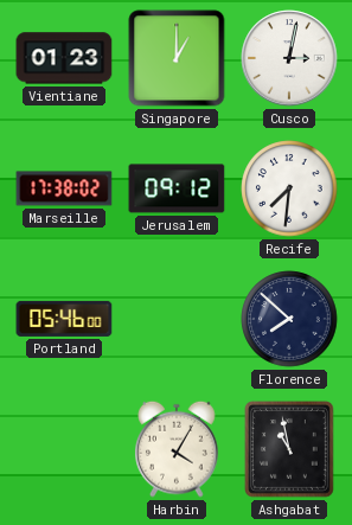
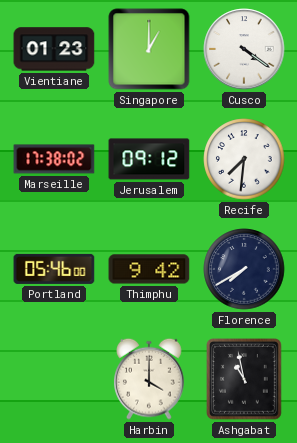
Cusco: 3:02 -> 4:21
Thimphu: none -> 9:42
Florence: 7:52 -> 7:40
Harbin: 4:05 -> 4:00
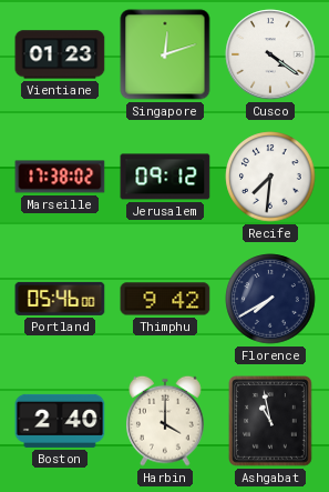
Singapore: 1:00 -> 12:12
Boston: none -> 2:40
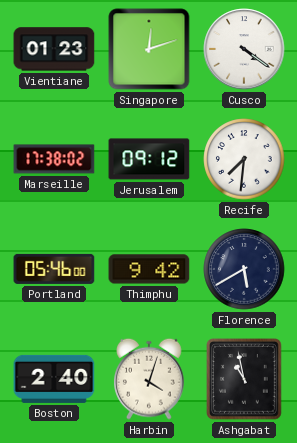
Florence: 7:40 -> 5:40
Harbin: 4:00 -> 4:03
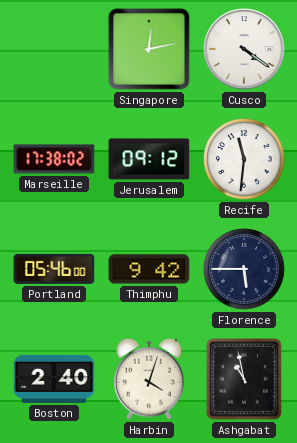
Vientiane: 01:23 -> none
Singapore: 12:12 -> 12:13
Recife: 7:31 -> 11:31
Florence: 5:40 -> 5:45
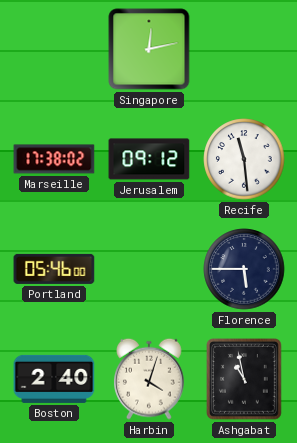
Cusco: 4:21 -> none
Recife: 11:31 -> 11:29
Thimphu: 9:42 -> none
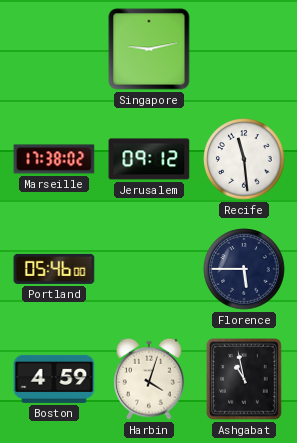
Singapore: 12:13 -> 9:13
Boston: 2:40 -> 4:59
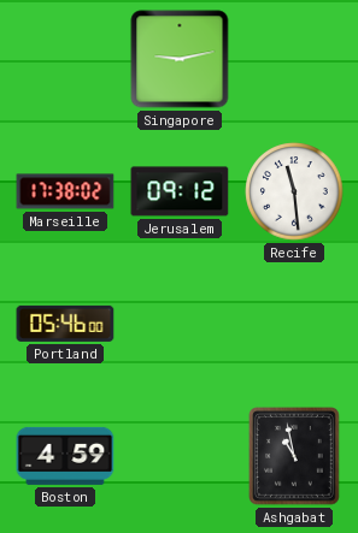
Florence: 5:45 -> none
Harbin: 4:03 -> none
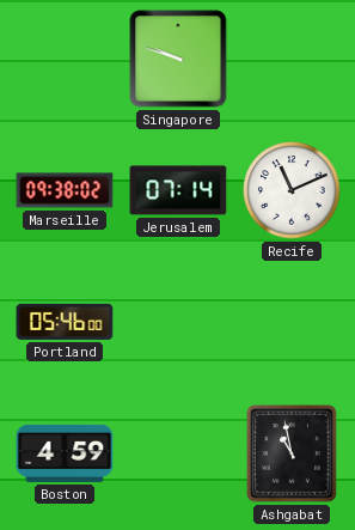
Singapore: 9:13 -> 9:48
Marseille: 17:38 -> 09:38
Jerusalem: 09:12 -> 07:14
Recife: 11:29 -> 11:11
